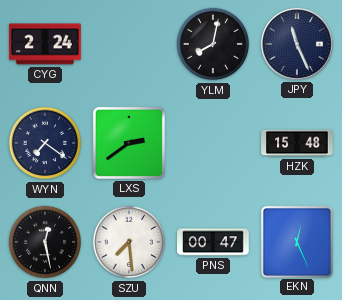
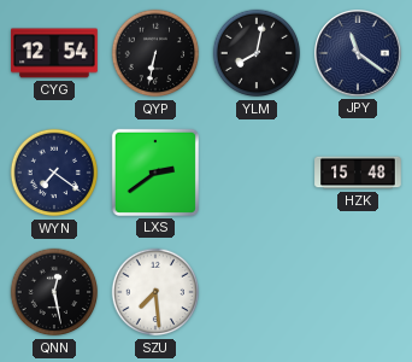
CYG: 2:24 -> 12:54
QYP: none -> 6:32
JPY: 11:26 -> 11:21
PNS: 00:47 -> none
EKN: 12:26 -> none
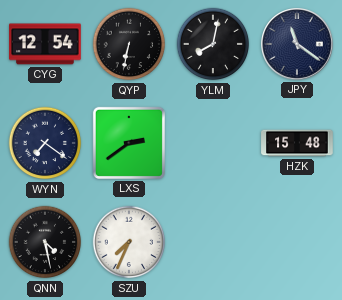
QNN: 12:28 -> 4:28
SZU: 7:29 -> 7:34
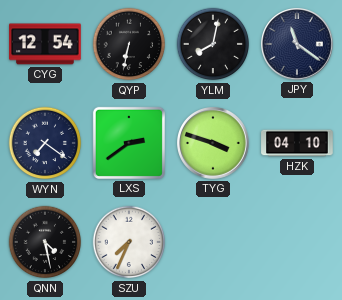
TYG: none -> 3:48
HZK: 15:48 -> 04:10
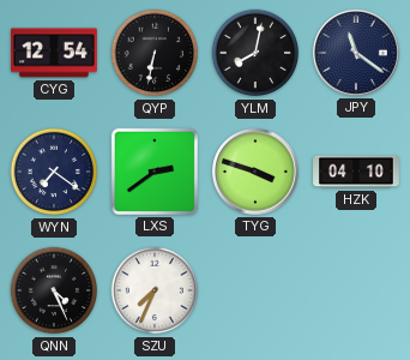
QNN: 4:28 -> 4:26
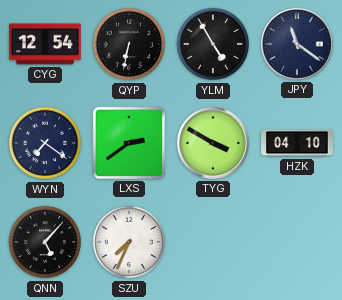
YLM: 8:02 -> 4:55
TYG: 3:48 -> 3:50
QNN: 4:26 -> 5:07
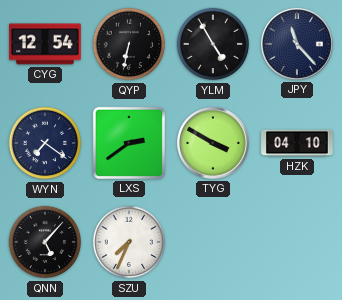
JPY: 11:21 -> 11:23
